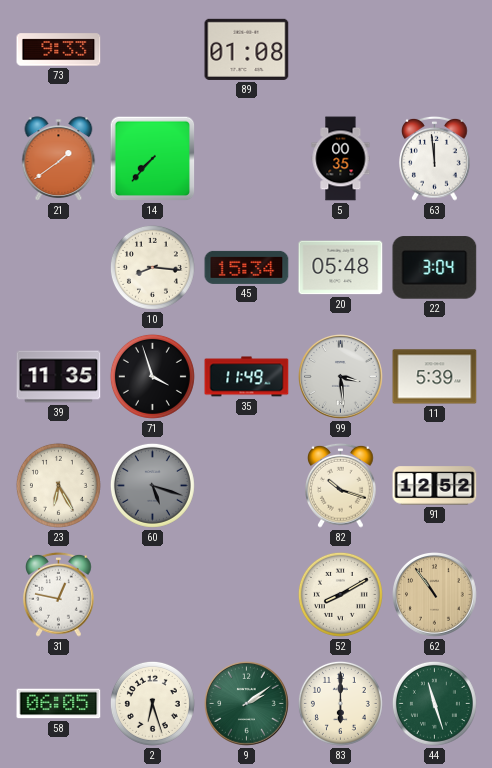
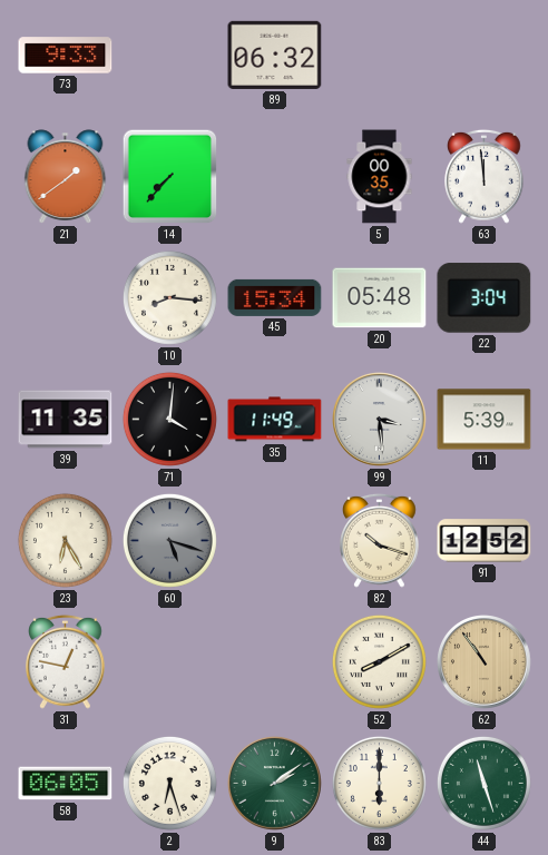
89: 01:08 -> 06:32
71: 3:57 -> 4:01
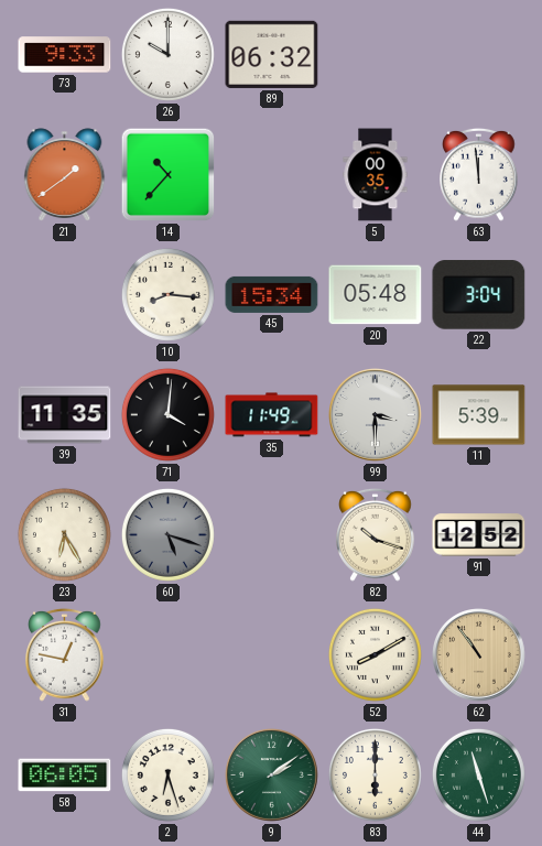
26: none -> 10:00
14: 7:37 -> 10:37
99: 3:29 -> 3:30
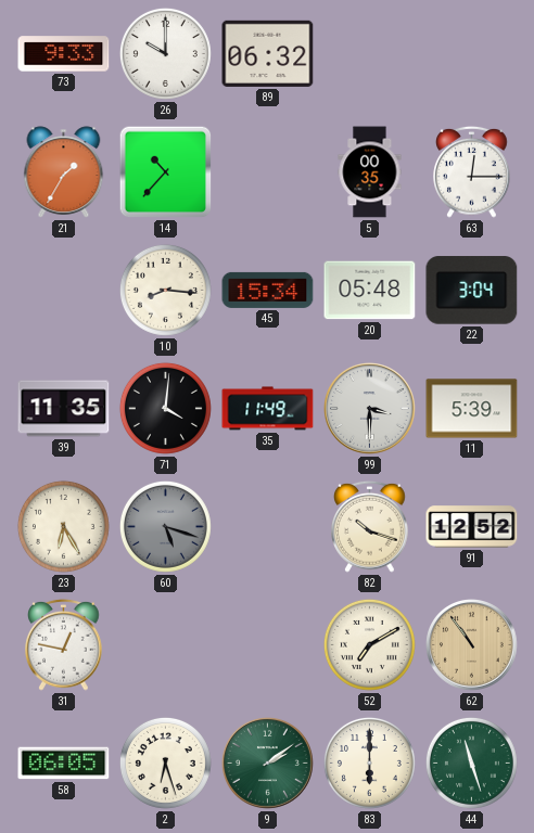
21: 1:39 -> 1:35
63: 11:59 -> 12:15
52: 8:10 -> 7:10
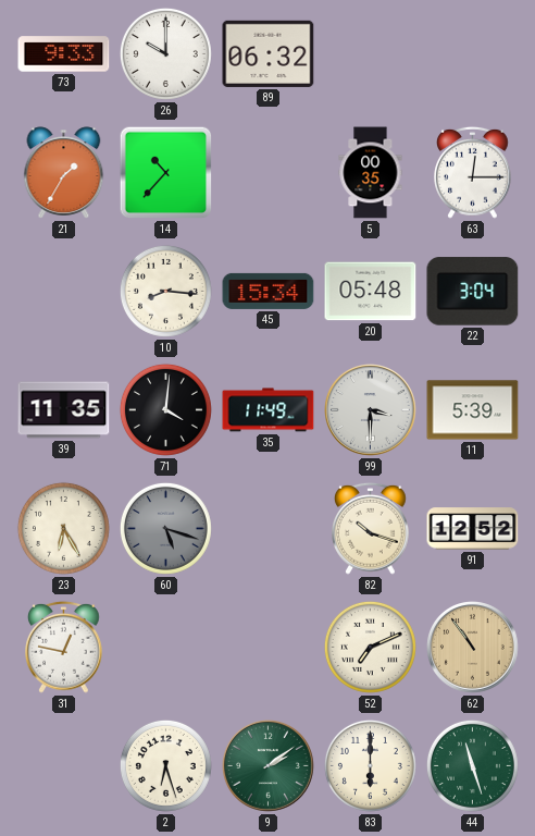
52: 7:10 -> 7:11
58: 06:05 -> none
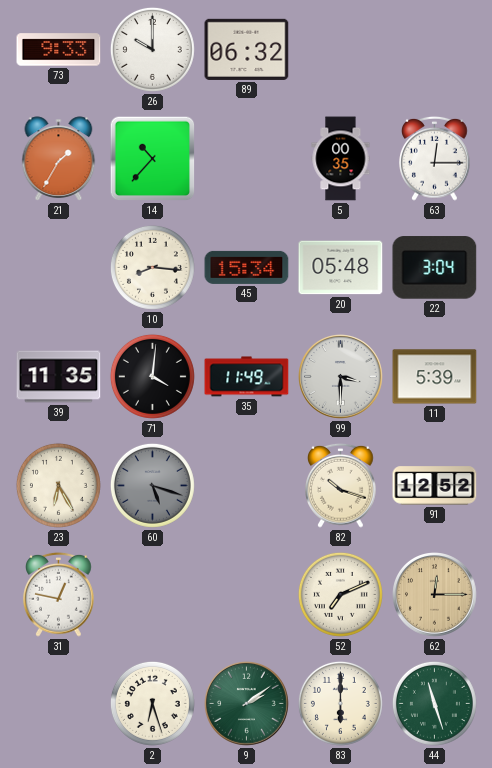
62: 10:54 -> 12:15
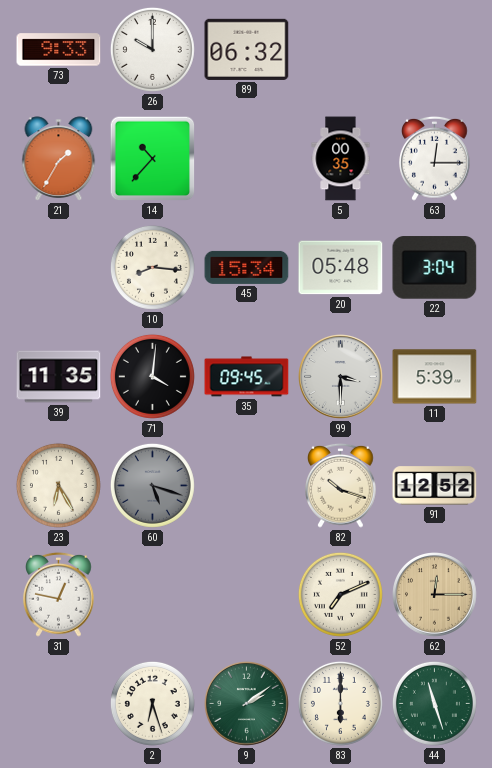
35: 11:49 -> 09:45
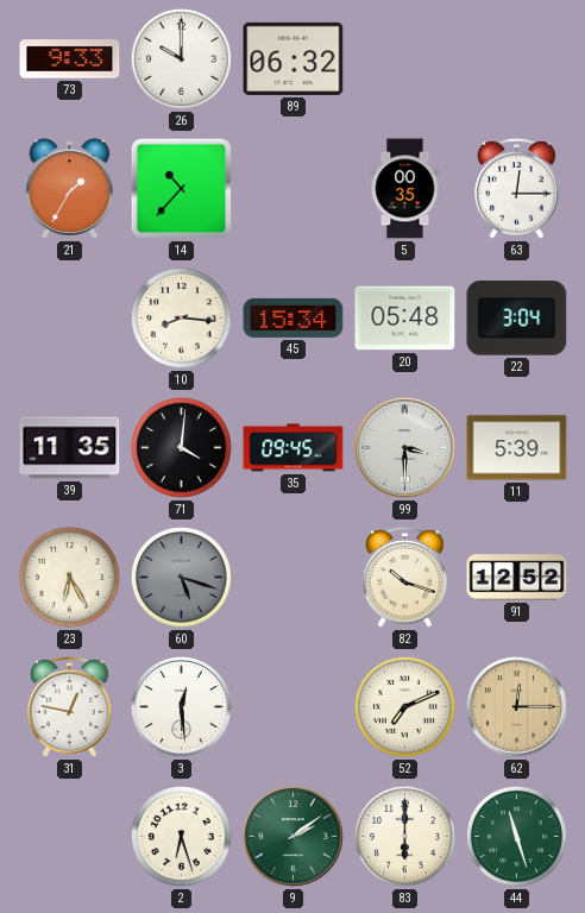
3: none -> 12:29
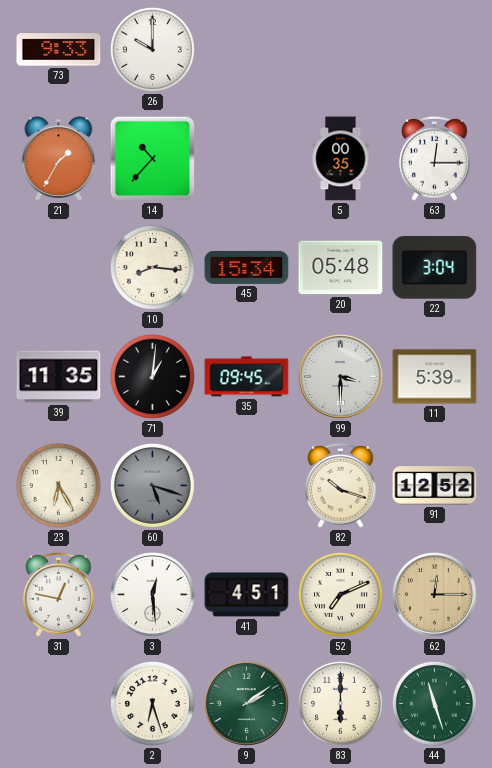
89: 06:32 -> none
71: 4:01 -> 1:01
41: none -> 4:51
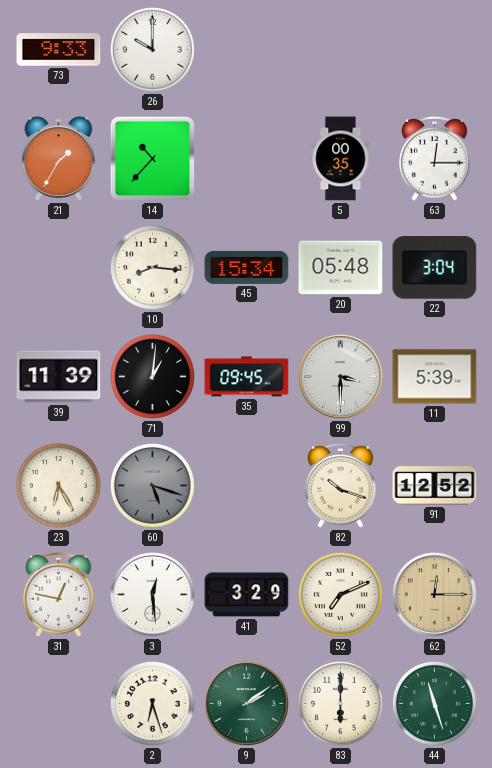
39: 11:35 -> 11:39
41: 4:51 -> 3:29
